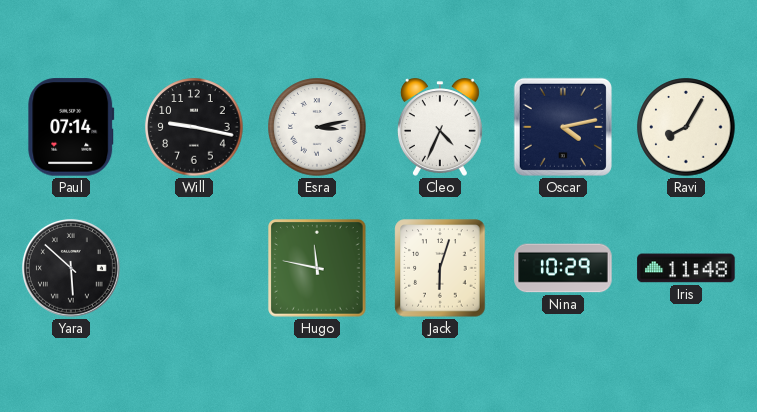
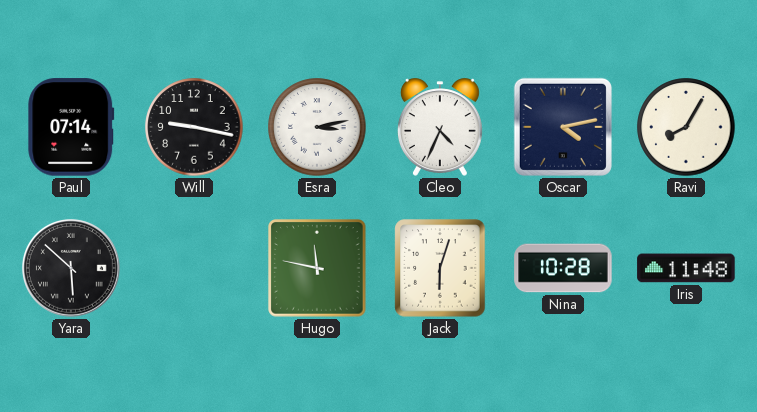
Nina: 10:29 -> 10:28
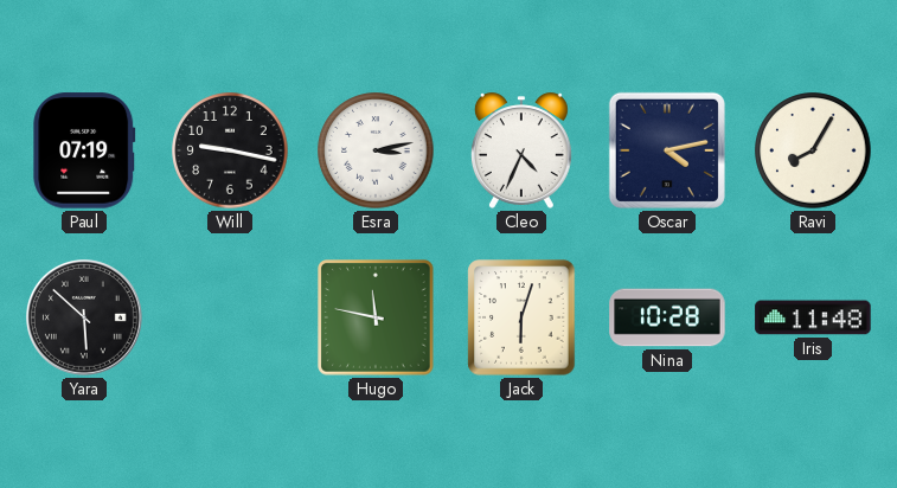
Paul: 07:14 -> 07:19
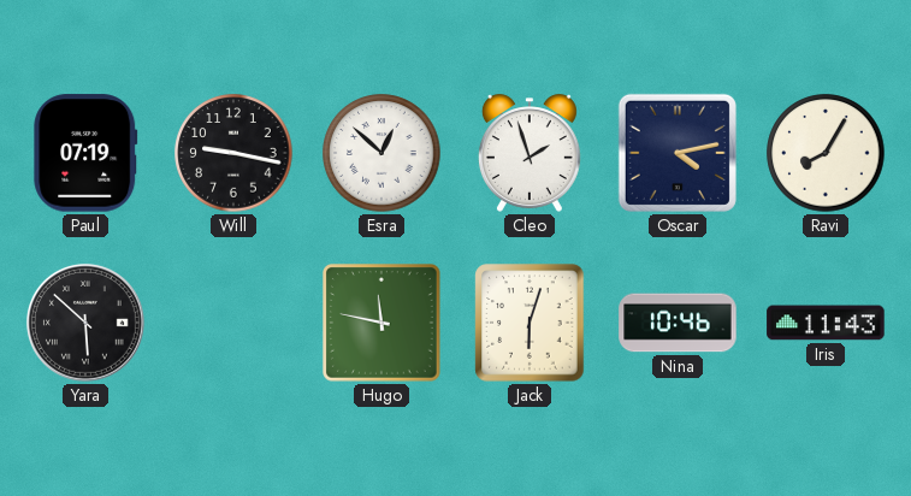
Esra: 3:13 -> 12:52
Cleo: 4:34 -> 1:57
Nina: 10:28 -> 10:46
Iris: 11:48 -> 11:43
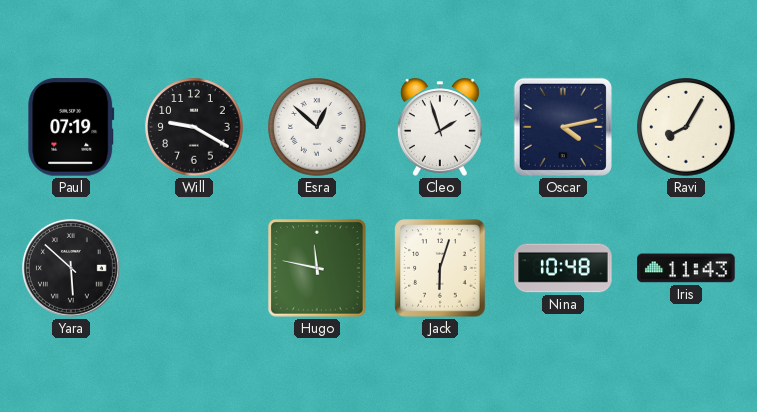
Will: 9:17 -> 9:20
Nina: 10:46 -> 10:48
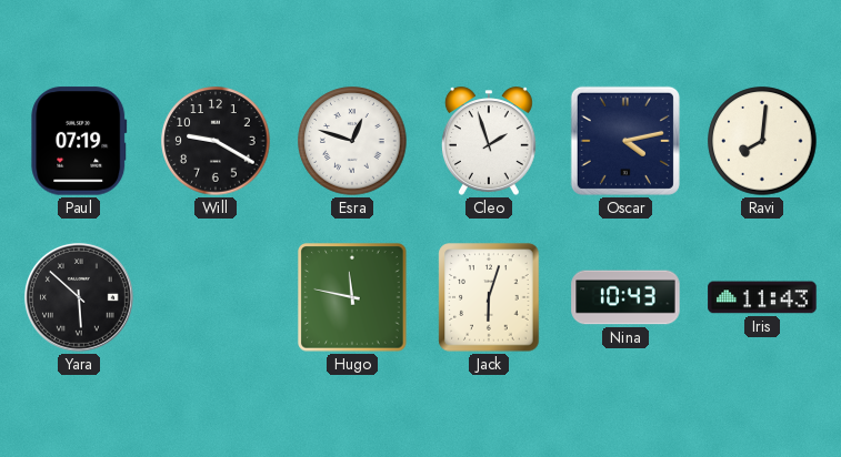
Esra: 12:52 -> 12:48
Ravi: 8:05 -> 8:01
Nina: 10:48 -> 10:43
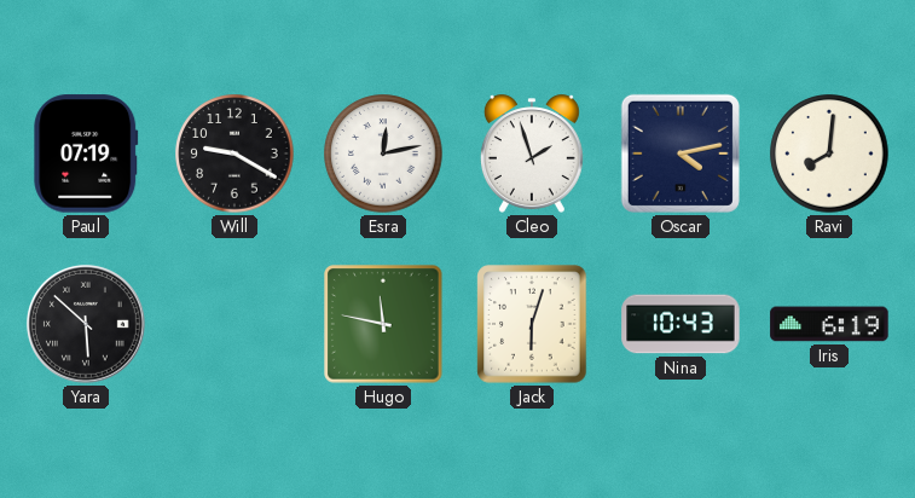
Esra: 12:48 -> 12:13
Iris: 11:43 -> 6:19
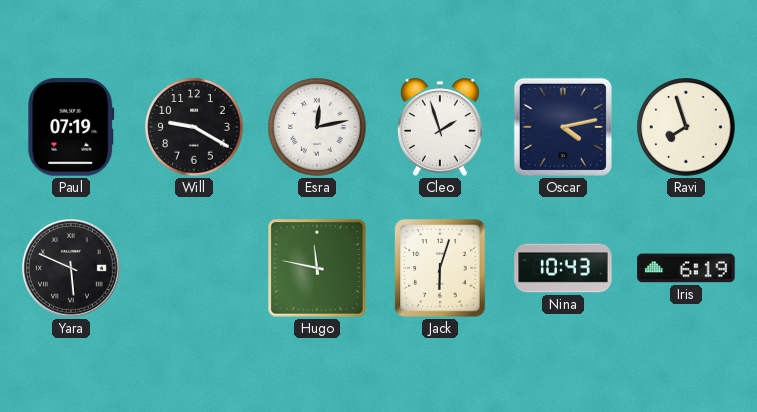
Ravi: 8:01 -> 7:57
Yara: 5:52 -> 5:49
